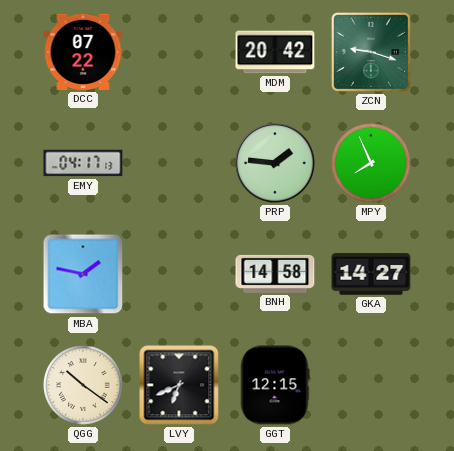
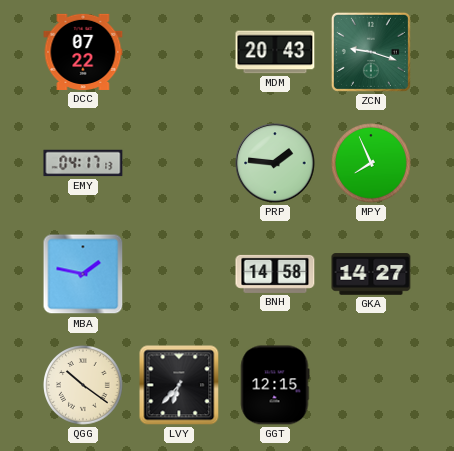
MDM: 20:42 -> 20:43
LVY: 6:41 -> 6:37
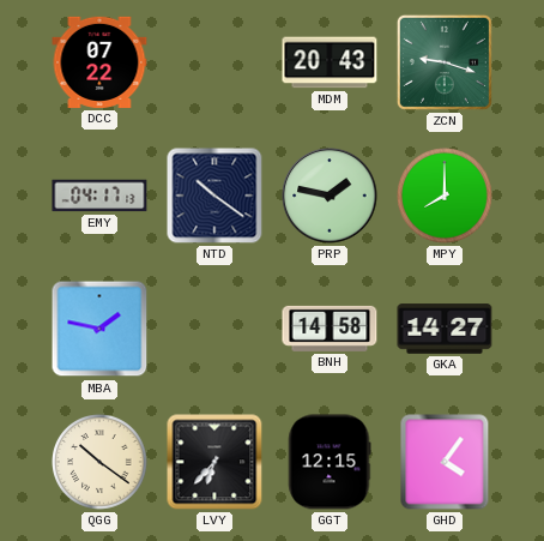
NTD: none -> 10:21
PRP: 1:46 -> 1:47
MPY: 7:56 -> 8:00
GHD: none -> 4:06
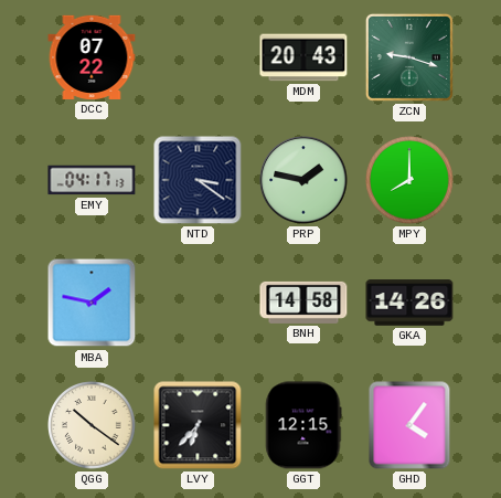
NTD: 10:21 -> 3:21
GKA: 14:27 -> 14:26
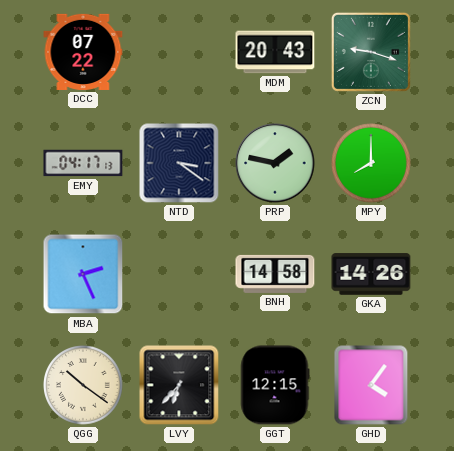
MBA: 1:47 -> 2:26
